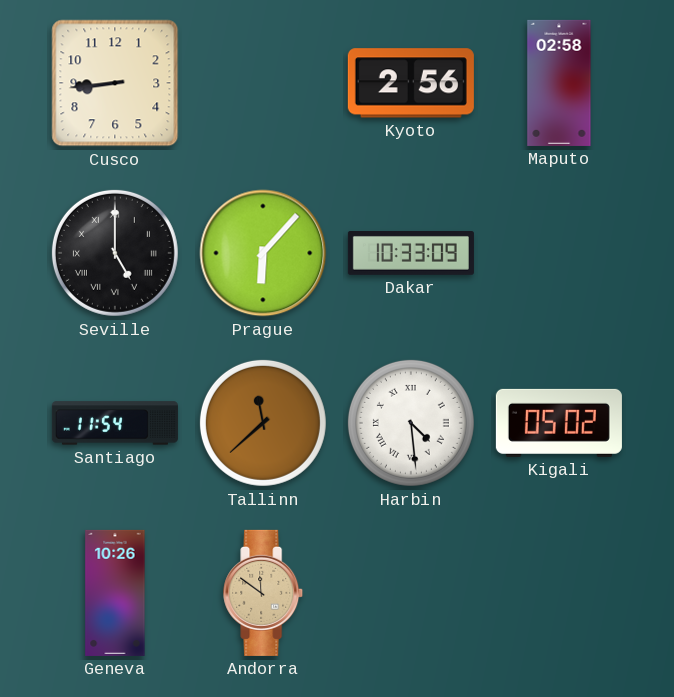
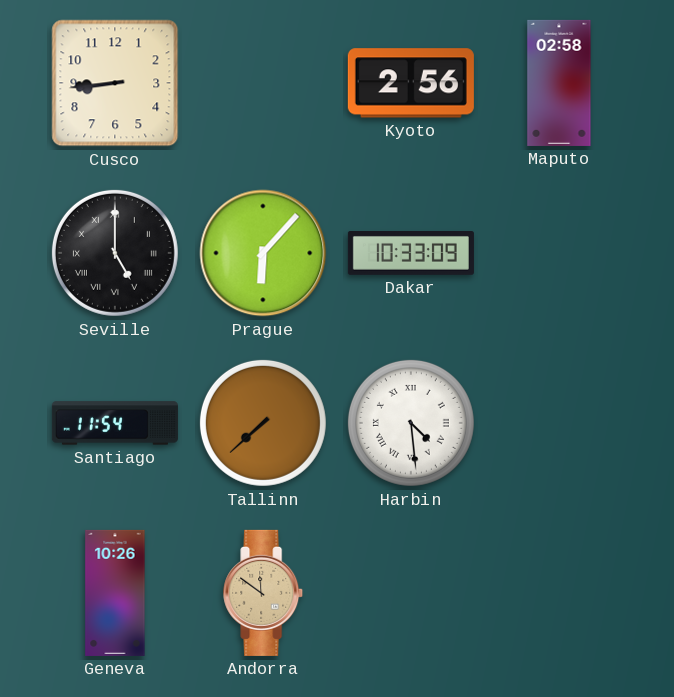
Tallinn: 11:38 -> 7:38
Kigali: 05:02 -> none
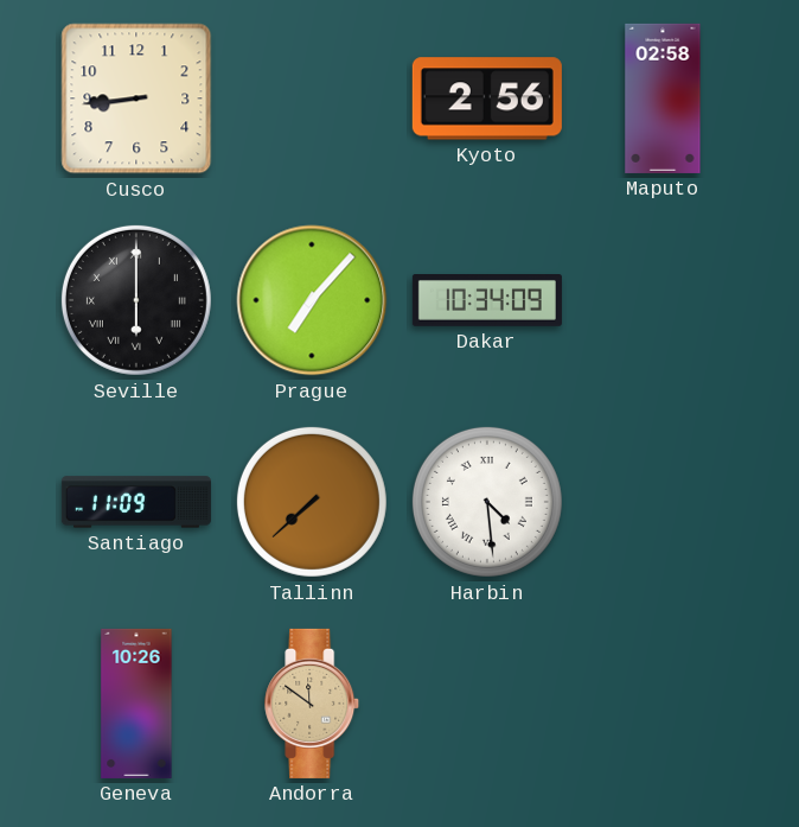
Seville: 5:00 -> 6:00
Prague: 6:07 -> 7:07
Dakar: 10:33 -> 10:34
Santiago: 11:54 -> 11:09
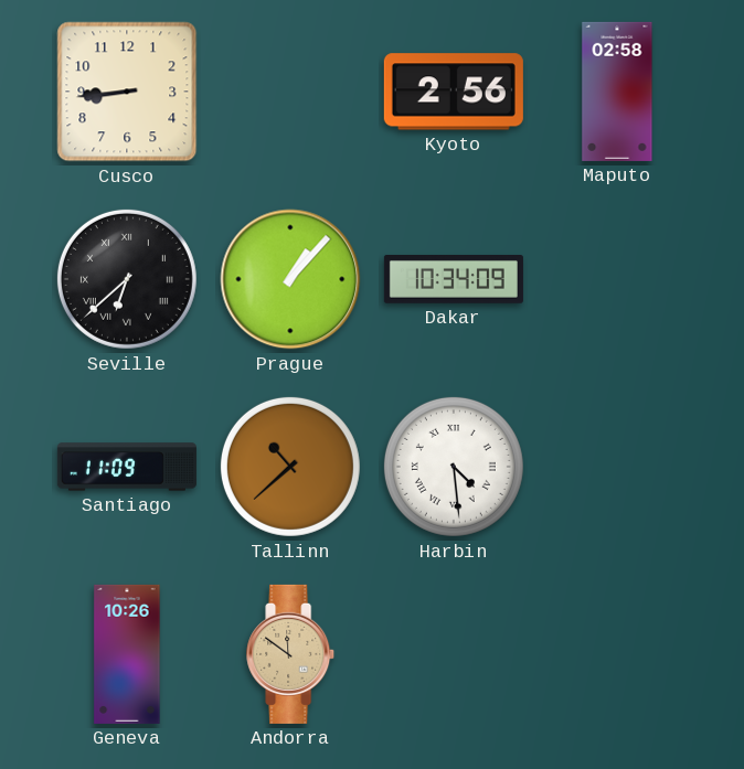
Seville: 6:00 -> 6:38
Prague: 7:07 -> 1:07
Tallinn: 7:38 -> 10:38
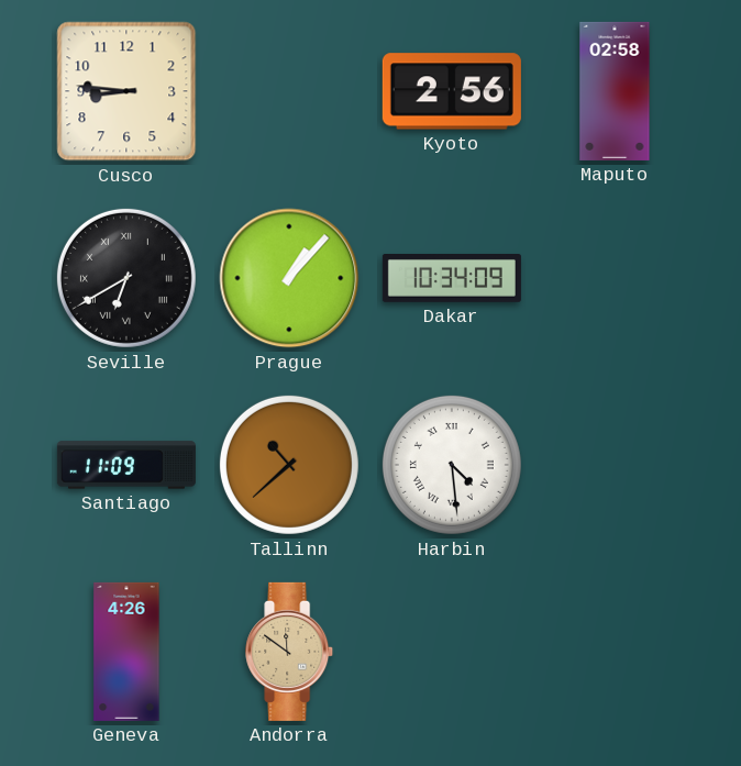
Cusco: 8:44 -> 8:46
Seville: 6:38 -> 6:40
Geneva: 10:26 -> 4:26
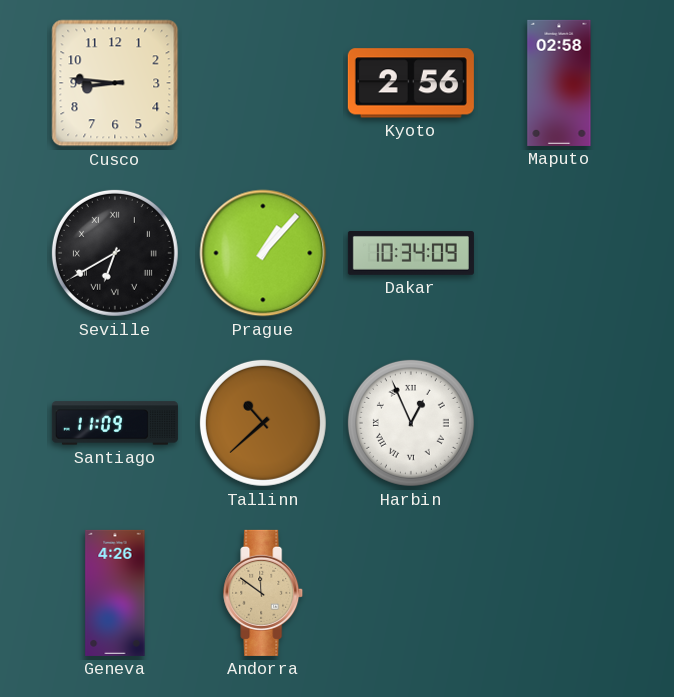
Harbin: 4:29 -> 12:56
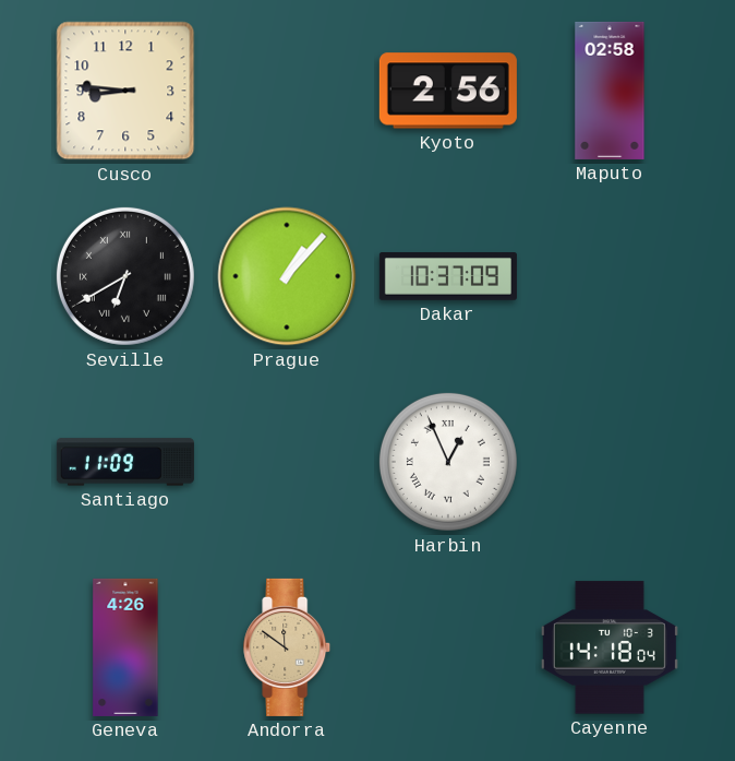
Dakar: 10:34 -> 10:37
Tallinn: 10:38 -> none
Cayenne: none -> 14:18
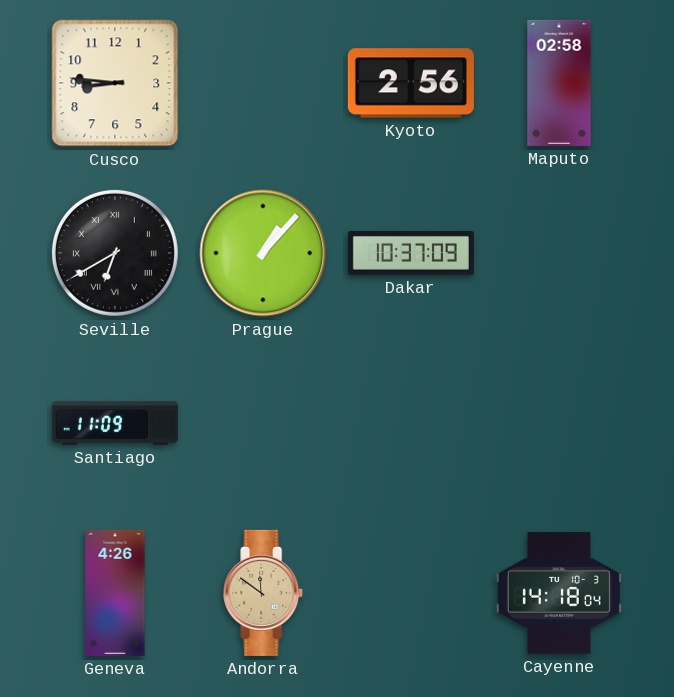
Harbin: 12:56 -> none
